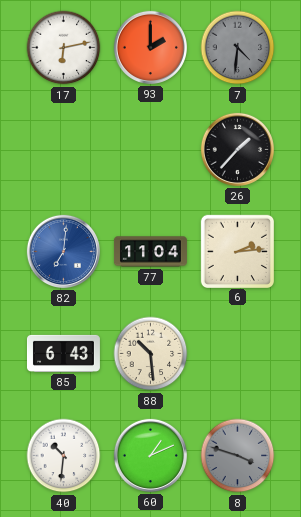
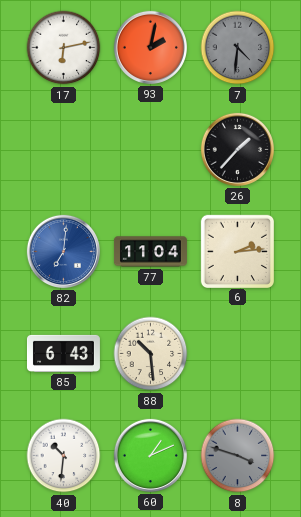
93: 2:00 -> 2:02
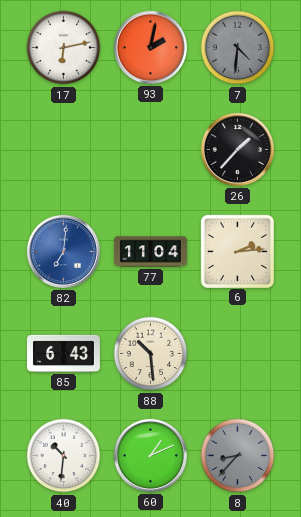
8: 3:48 -> 8:37
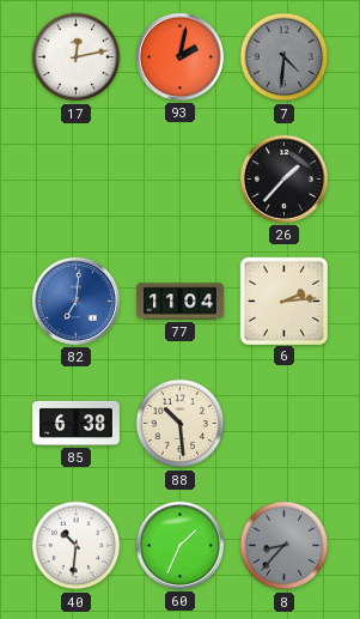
17: 6:13 -> 12:13
85: 6:43 -> 6:38
60: 1:11 -> 1:34
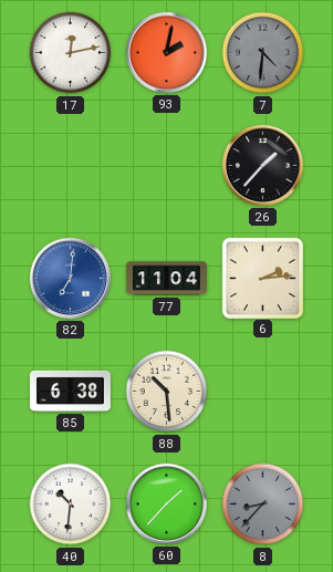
60: 1:34 -> 1:37
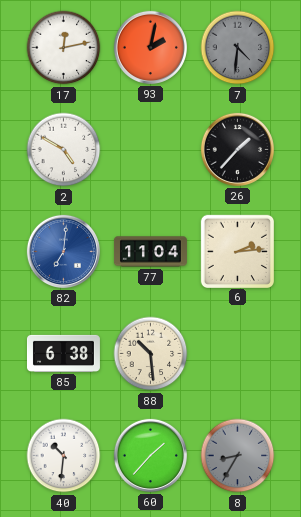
2: none -> 4:50
8: 8:37 -> 8:35
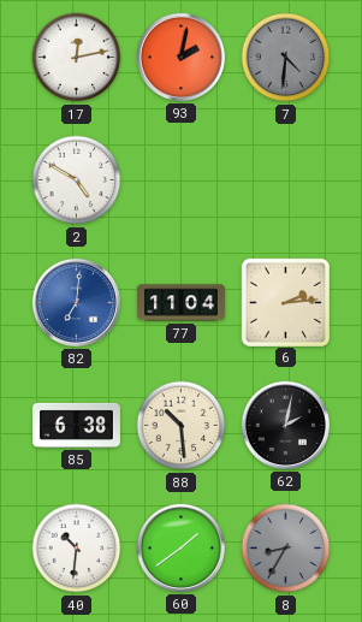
26: 1:37 -> none
62: none -> 2:02
60: 1:37 -> 1:39
